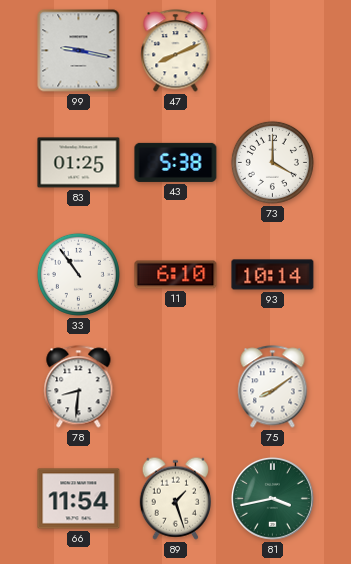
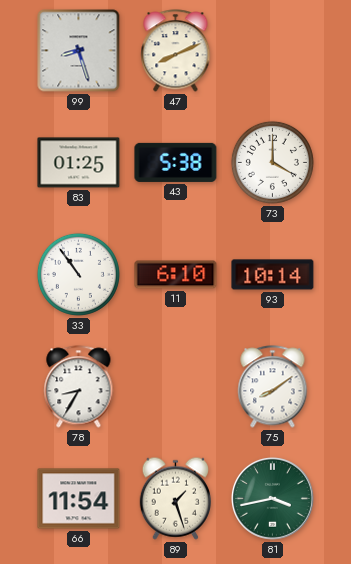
99: 9:17 -> 8:27
78: 8:31 -> 8:35
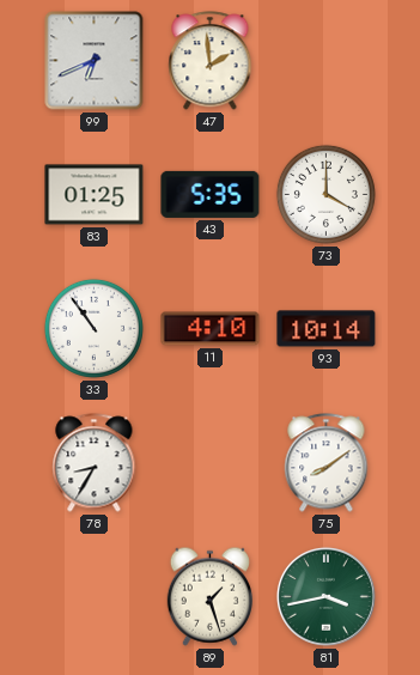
99: 8:27 -> 6:41
47: 8:11 -> 1:59
43: 5:38 -> 5:35
11: 6:10 -> 4:10
66: 11:54 -> none
